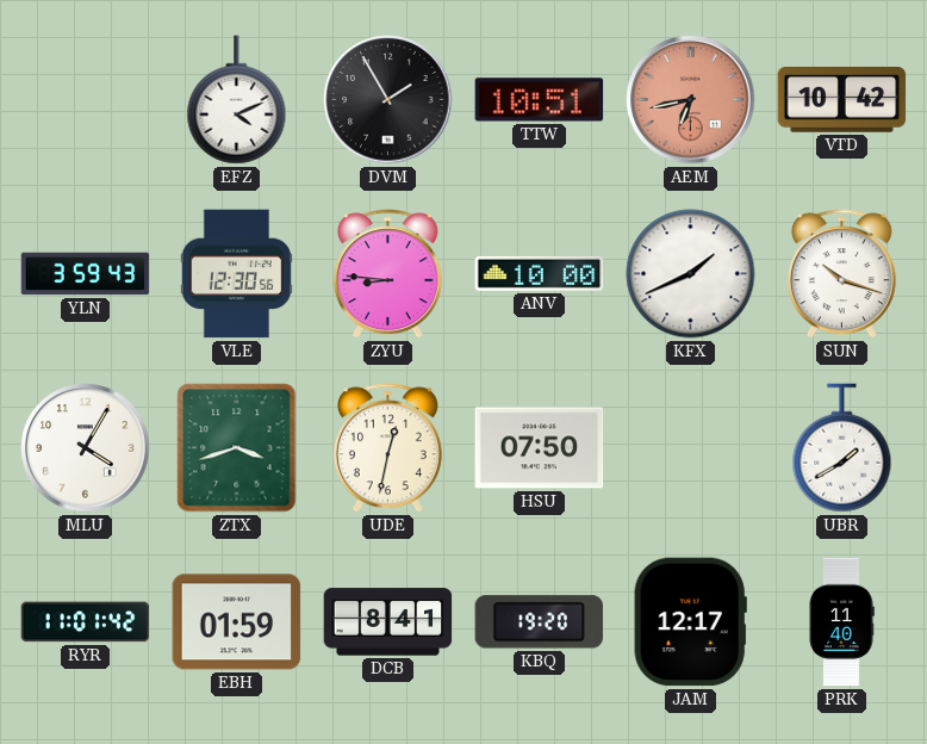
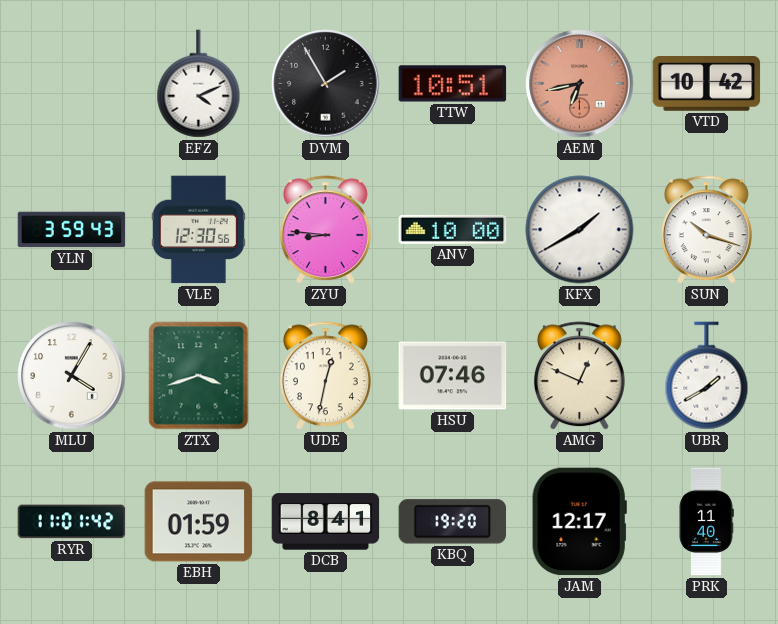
KFX: 1:41 -> 1:40
HSU: 07:50 -> 07:46
AMG: none -> 12:49
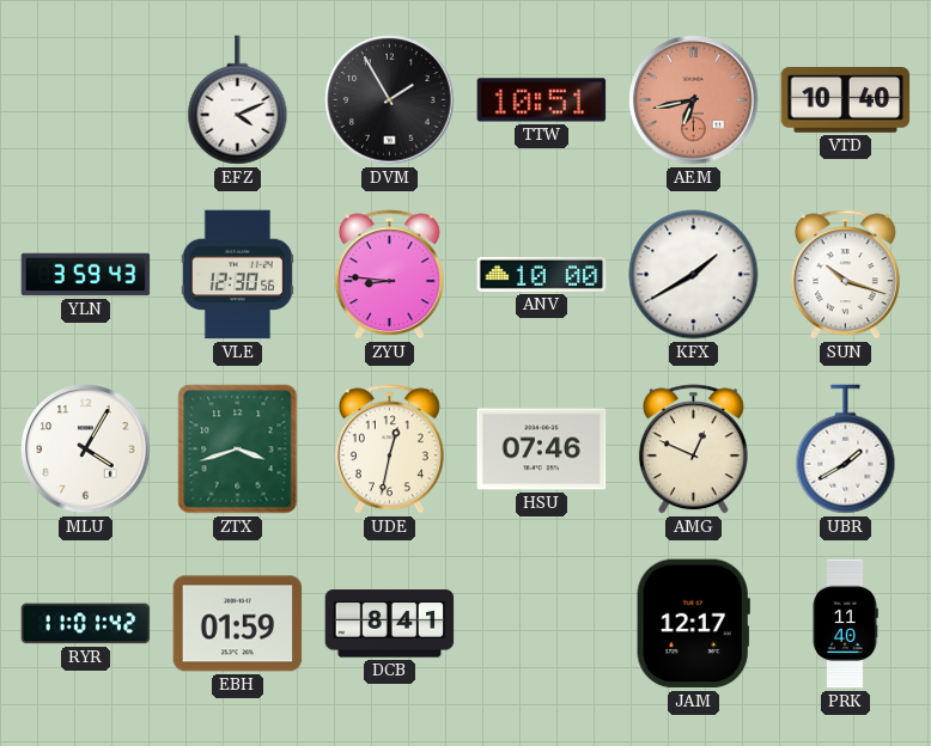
VTD: 10:42 -> 10:40
KBQ: 19:20 -> none
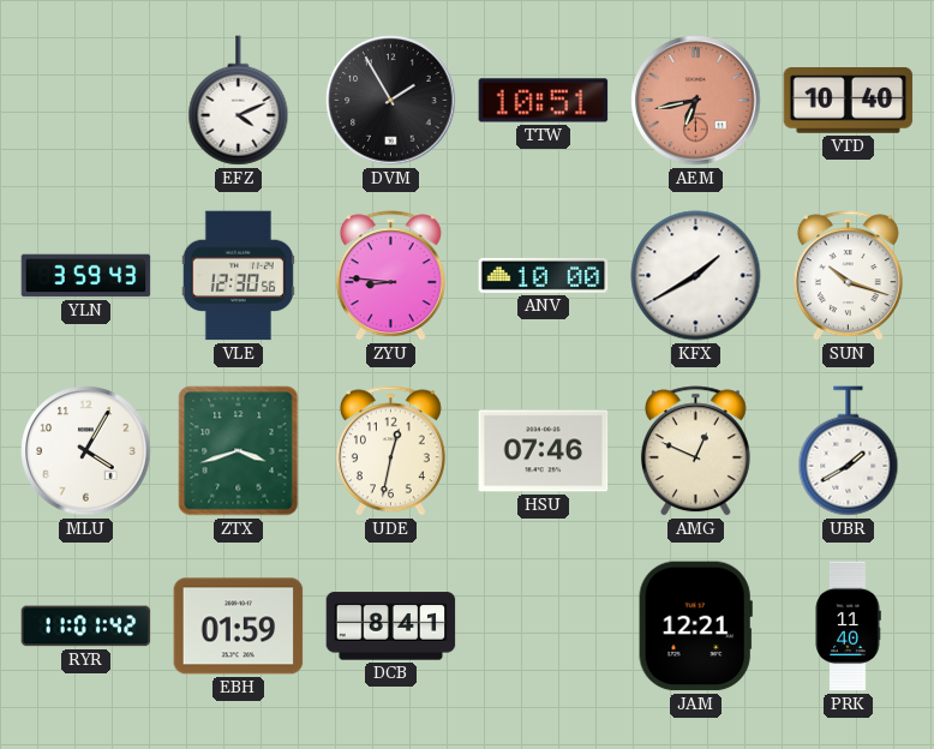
JAM: 12:17 -> 12:21
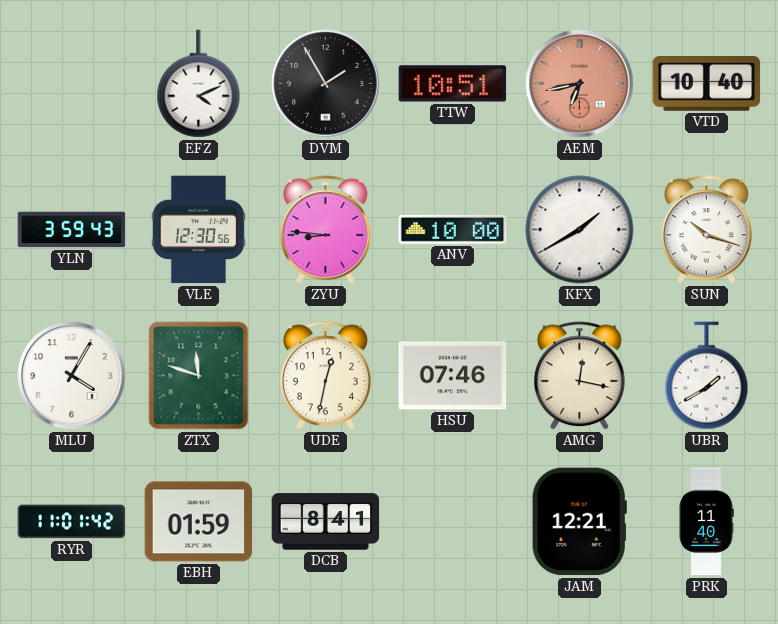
ZTX: 3:42 -> 11:48
AMG: 12:49 -> 12:17
